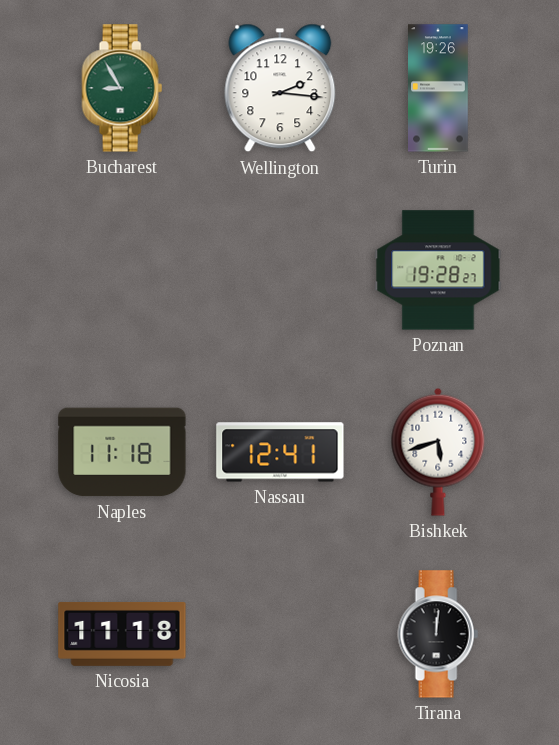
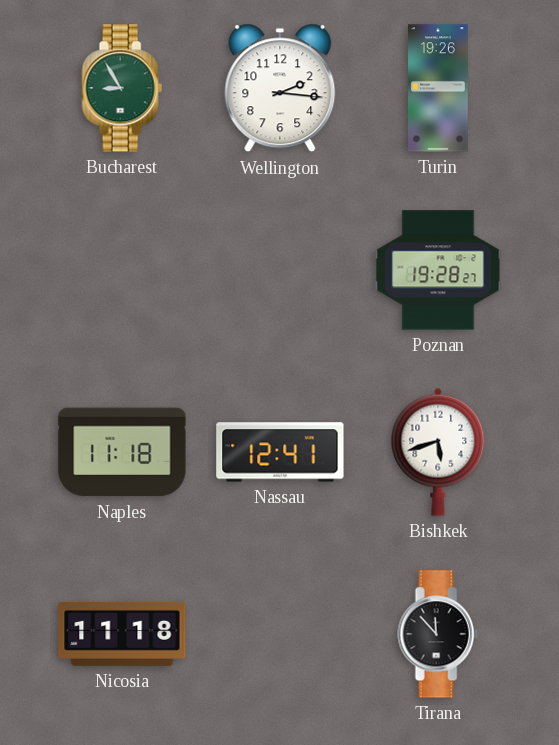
Tirana: 12:01 -> 11:53
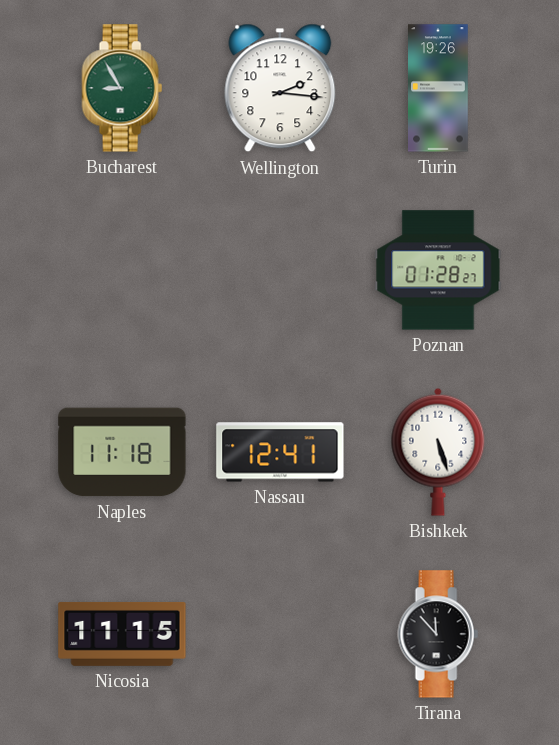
Poznan: 19:28 -> 01:28
Bishkek: 5:42 -> 5:27
Nicosia: 11:18 -> 11:15
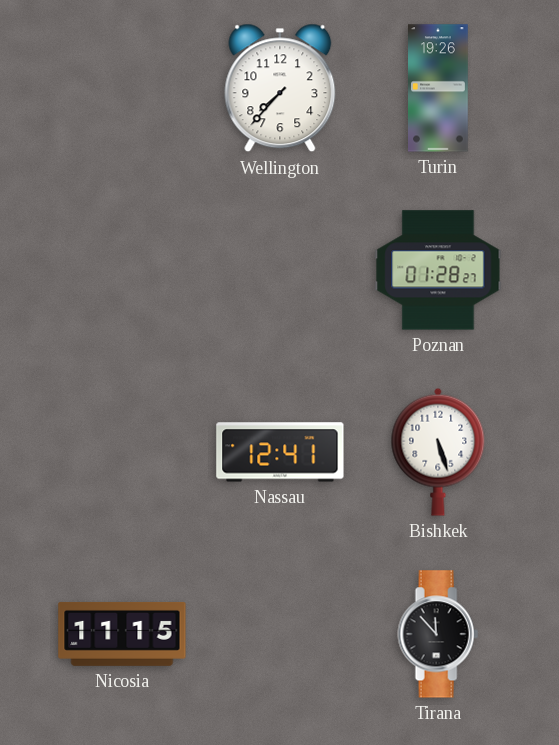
Bucharest: 8:55 -> none
Wellington: 2:16 -> 7:37
Naples: 11:18 -> none
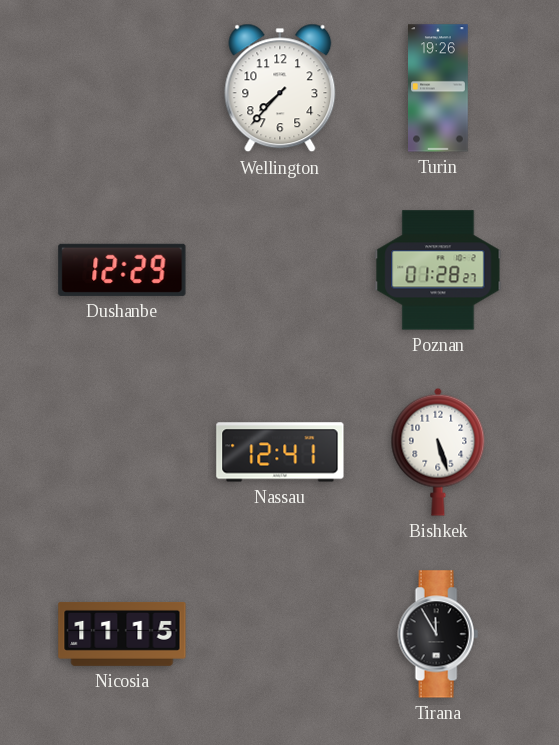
Dushanbe: none -> 12:29
Tirana: 11:53 -> 11:55
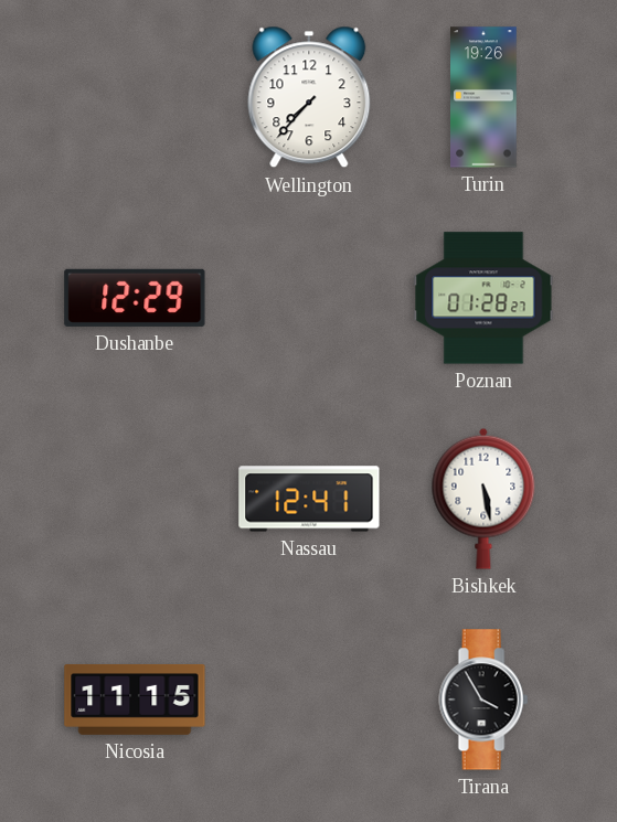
Bishkek: 5:27 -> 5:28
Tirana: 11:55 -> 3:55
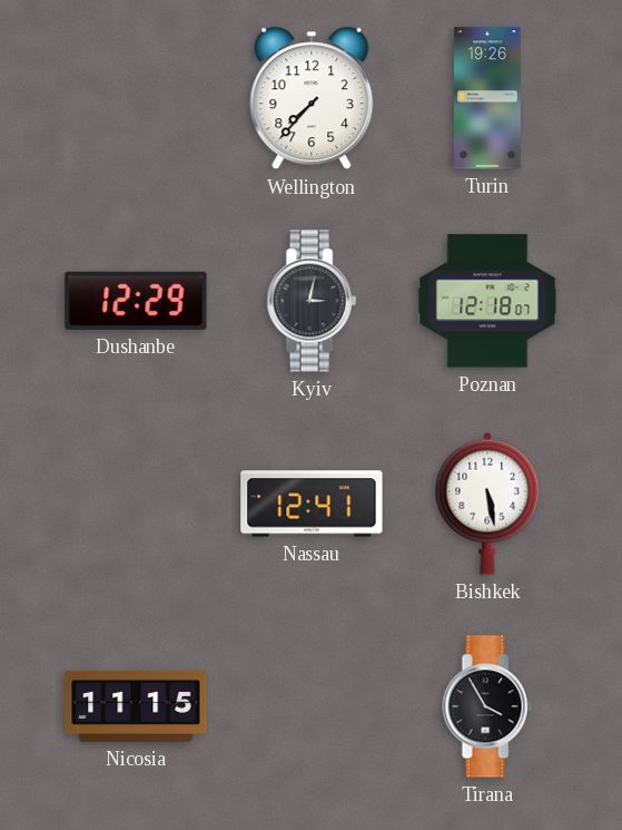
Kyiv: none -> 3:02
Poznan: 01:28 -> 12:18
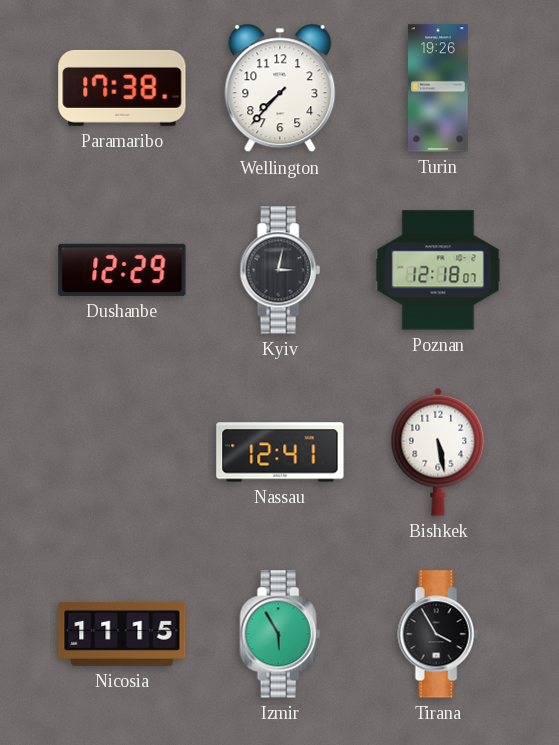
Paramaribo: none -> 17:38
Izmir: none -> 5:55
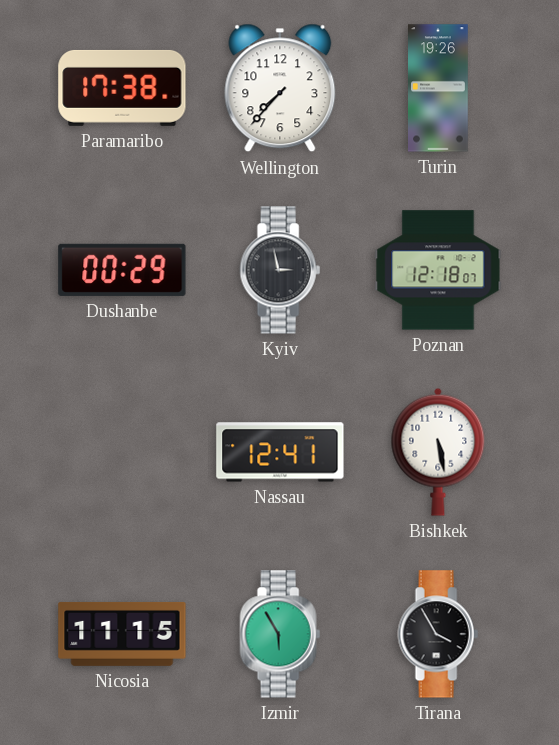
Dushanbe: 12:29 -> 00:29
Kyiv: 3:02 -> 2:58
